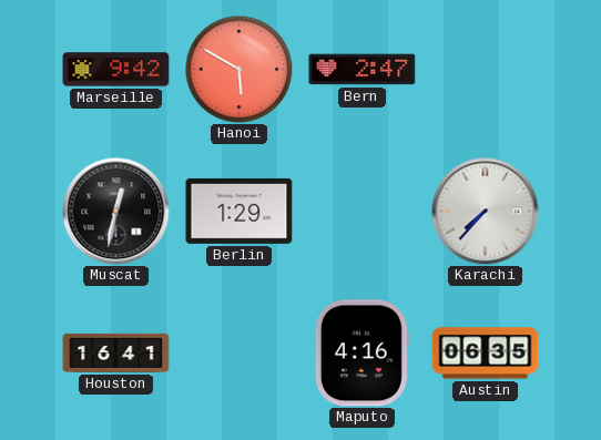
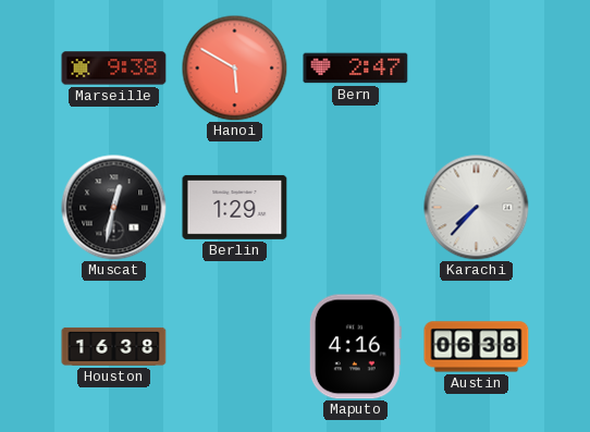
Marseille: 9:42 -> 9:38
Houston: 16:41 -> 16:38
Austin: 06:35 -> 06:38
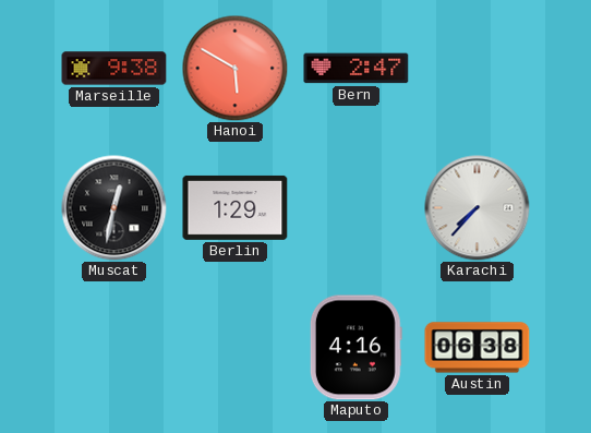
Houston: 16:38 -> none
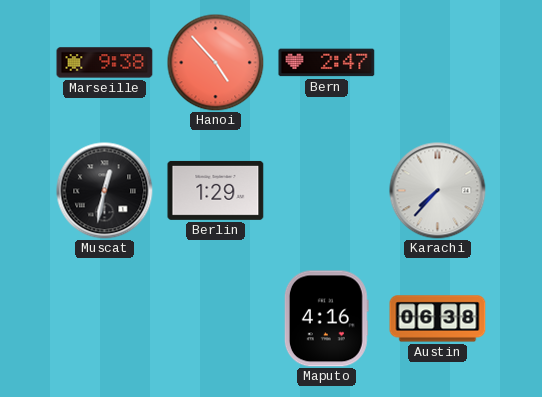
Hanoi: 5:50 -> 4:53
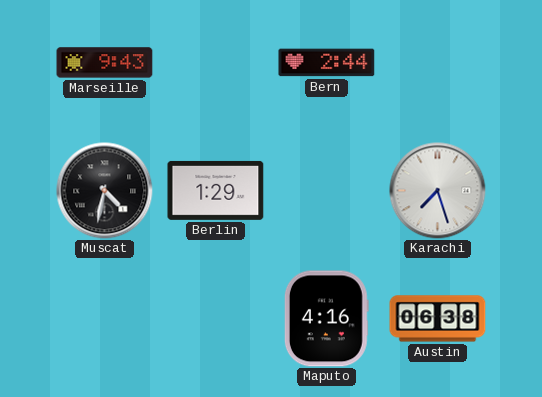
Marseille: 9:38 -> 9:43
Hanoi: 4:53 -> none
Bern: 2:47 -> 2:44
Muscat: 12:32 -> 4:32
Karachi: 7:37 -> 7:27
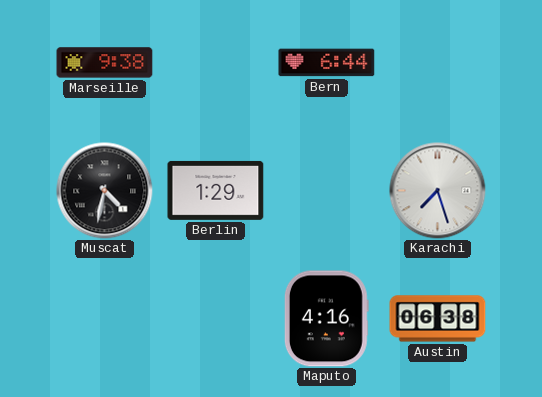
Marseille: 9:43 -> 9:38
Bern: 2:44 -> 6:44
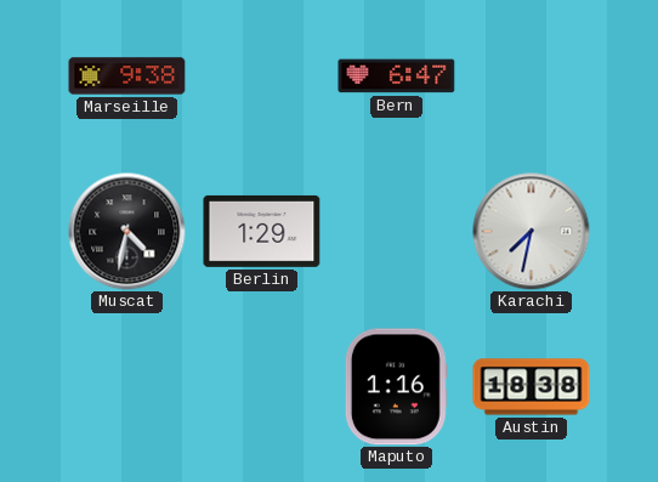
Bern: 6:44 -> 6:47
Karachi: 7:27 -> 7:32
Maputo: 4:16 -> 1:16
Austin: 06:38 -> 18:38
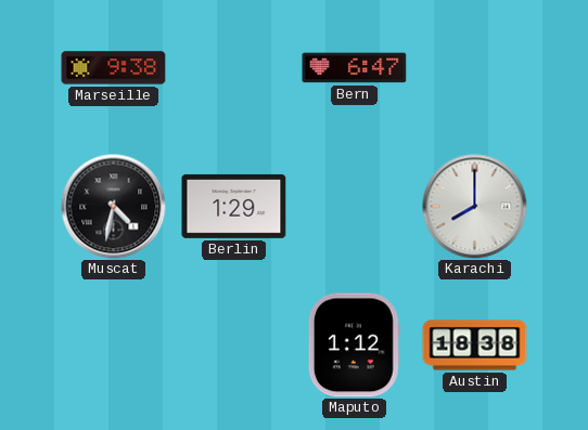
Karachi: 7:32 -> 8:00
Maputo: 1:16 -> 1:12
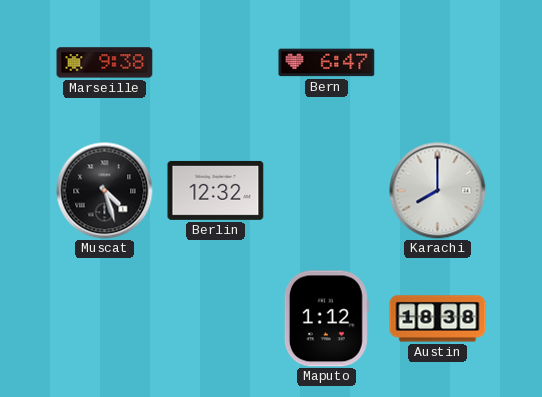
Muscat: 4:32 -> 4:27
Berlin: 1:29 -> 12:32
